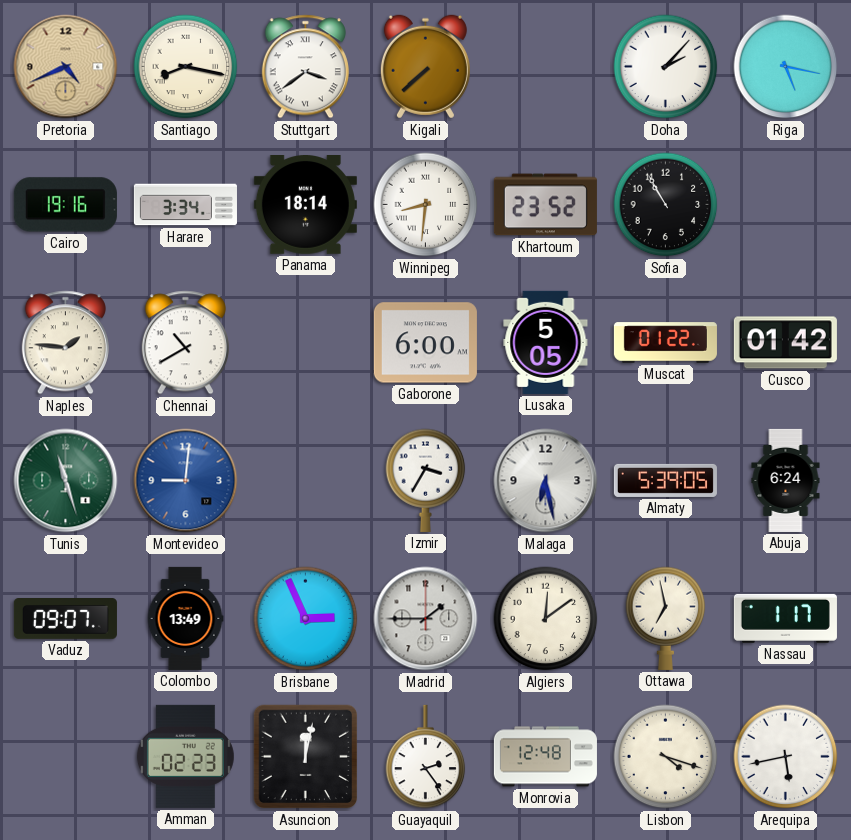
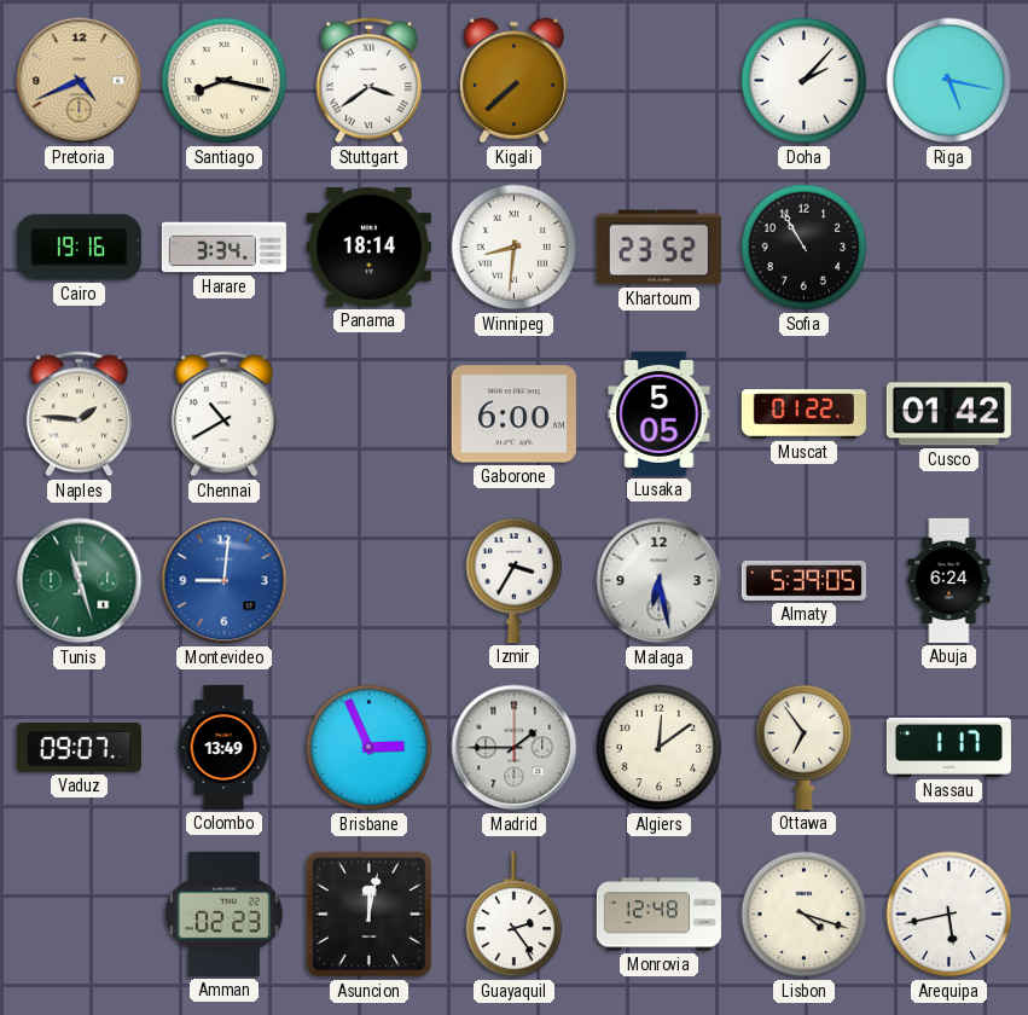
Ottawa: 6:58 -> 6:54
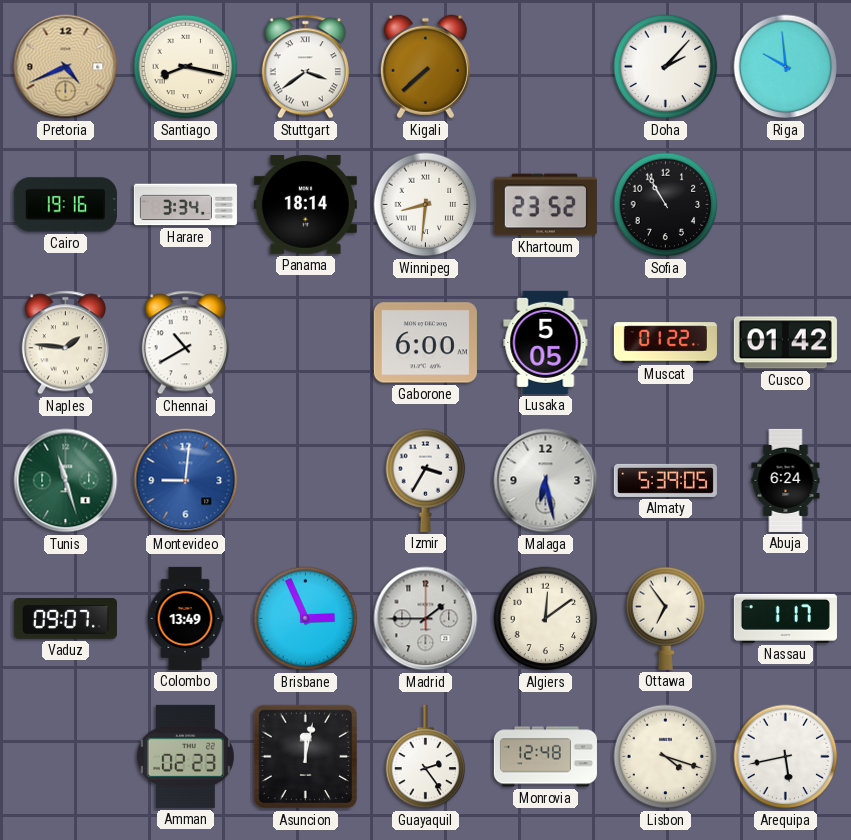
Riga: 5:17 -> 9:59
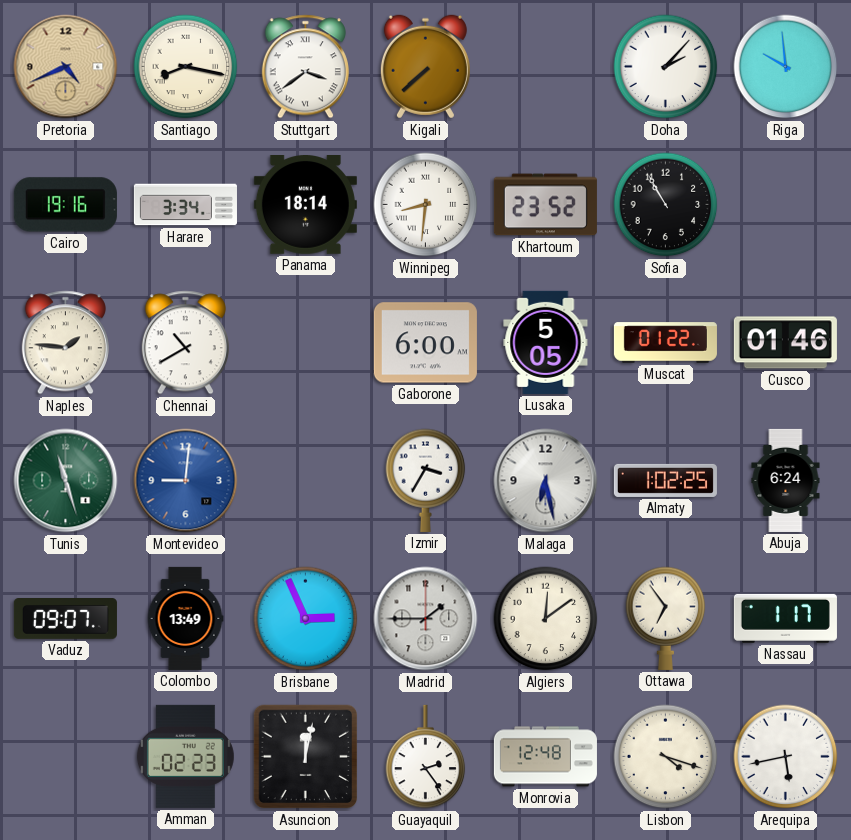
Cusco: 01:42 -> 01:46
Almaty: 5:39 -> 1:02
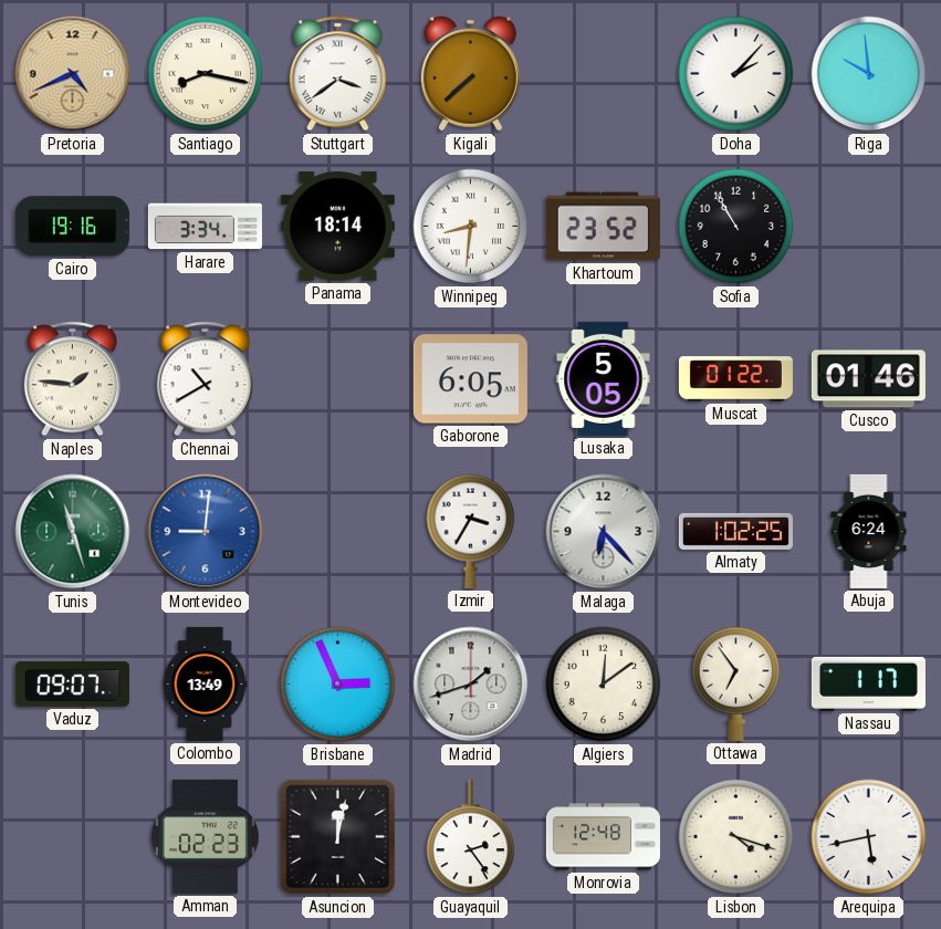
Gaborone: 6:00 -> 6:05
Malaga: 6:28 -> 6:23
Madrid: 1:45 -> 1:42
